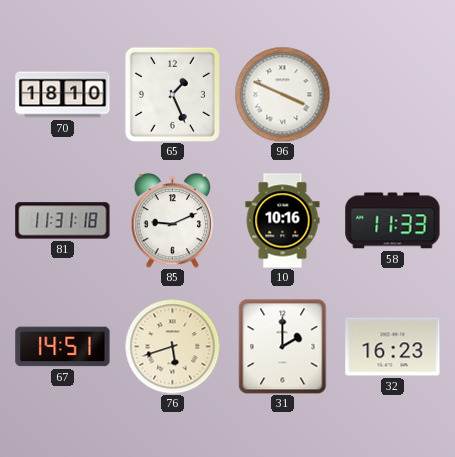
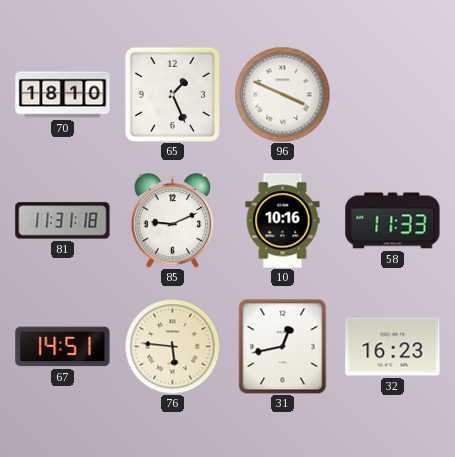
76: 5:42 -> 5:46
31: 2:00 -> 12:43
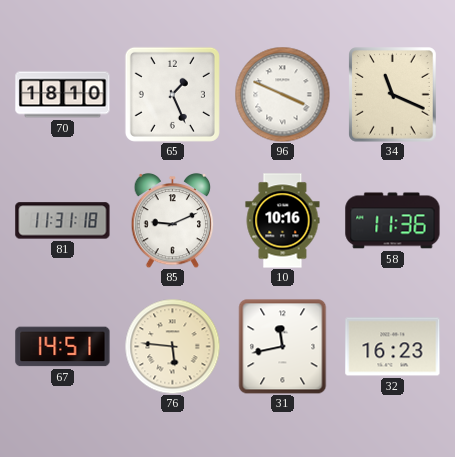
34: none -> 11:19
58: 11:33 -> 11:36
31: 12:43 -> 11:43
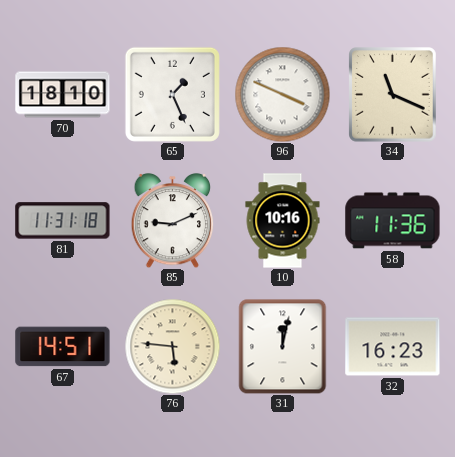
31: 11:43 -> 12:02
